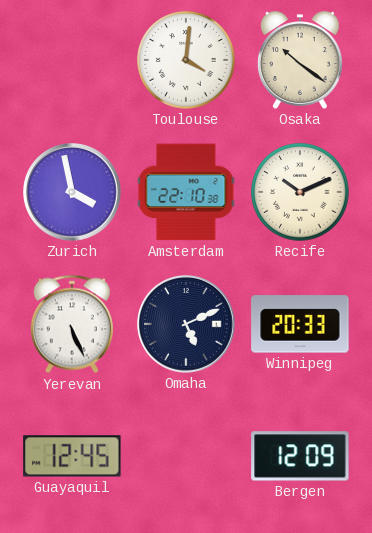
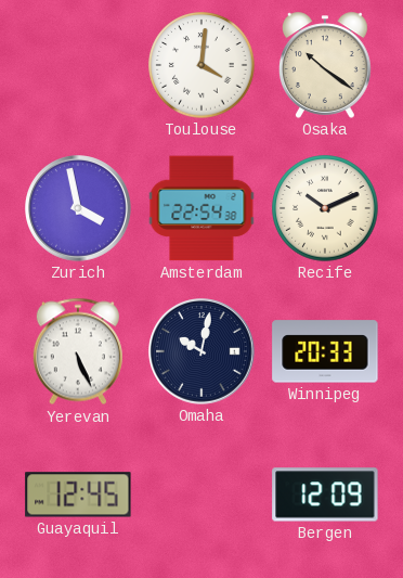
Amsterdam: 22:10 -> 22:54
Omaha: 5:11 -> 10:02
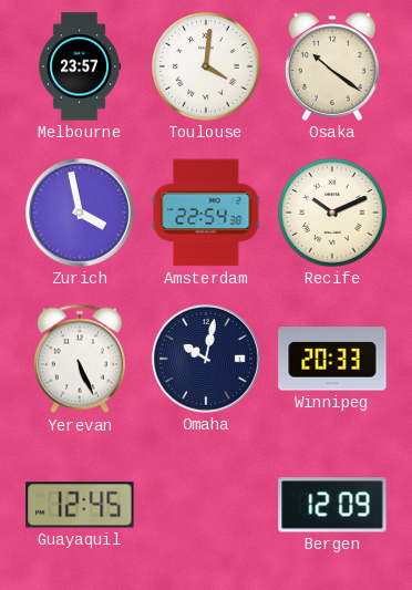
Melbourne: none -> 23:57
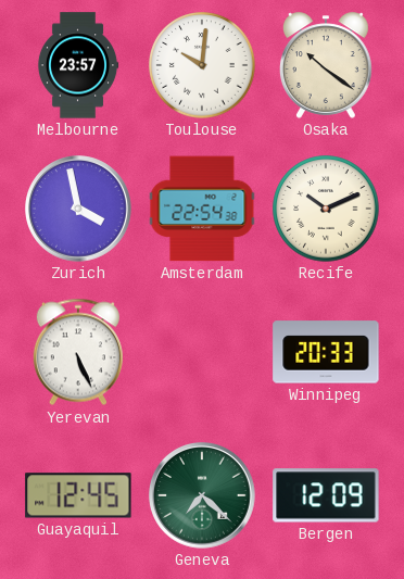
Toulouse: 4:01 -> 10:01
Omaha: 10:02 -> none
Geneva: none -> 7:22
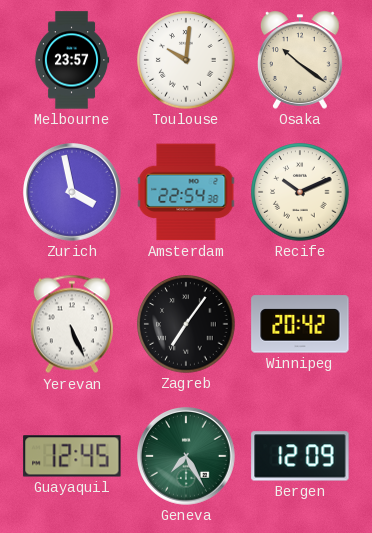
Zagreb: none -> 7:06
Winnipeg: 20:33 -> 20:42
Geneva: 7:22 -> 7:25
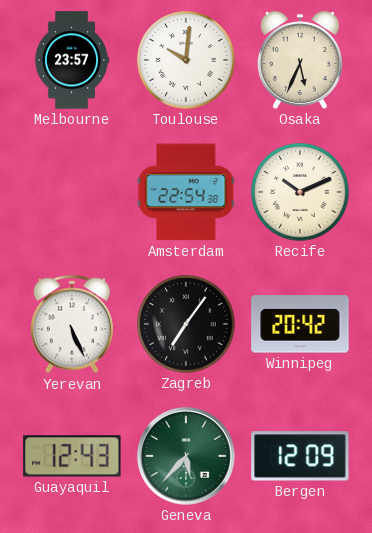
Osaka: 10:21 -> 5:34
Zurich: 3:58 -> none
Guayaquil: 12:45 -> 12:43
Geneva: 7:25 -> 5:37
